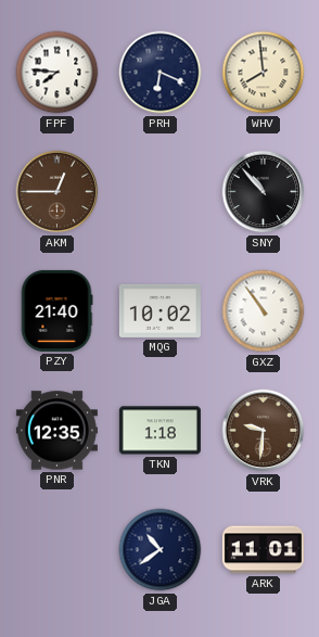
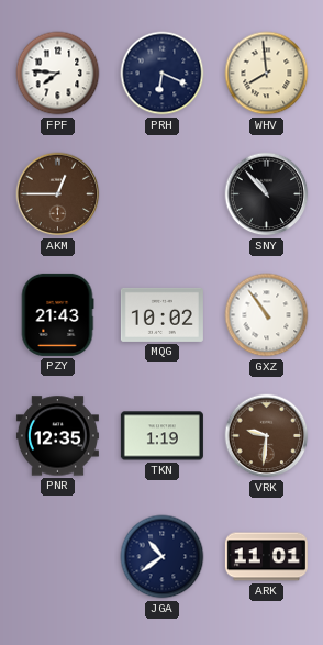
PZY: 21:40 -> 21:43
TKN: 1:18 -> 1:19
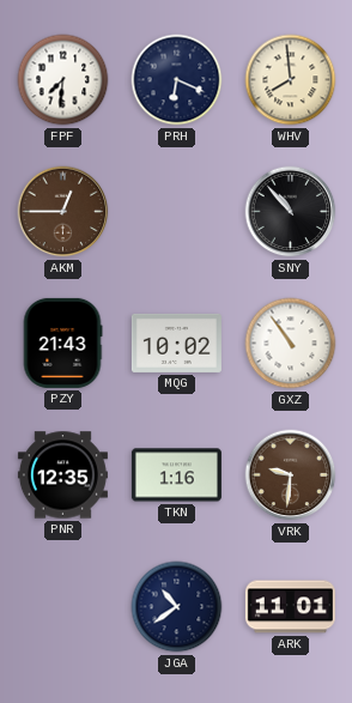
FPF: 7:46 -> 7:31
TKN: 1:19 -> 1:16
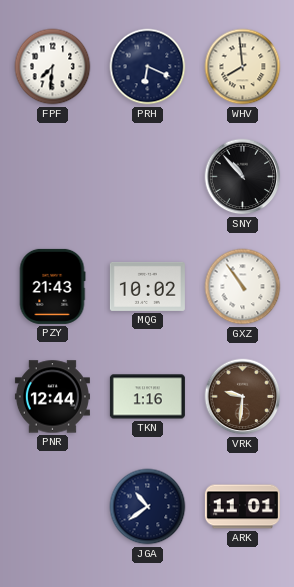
AKM: 12:45 -> none
PNR: 12:35 -> 12:44
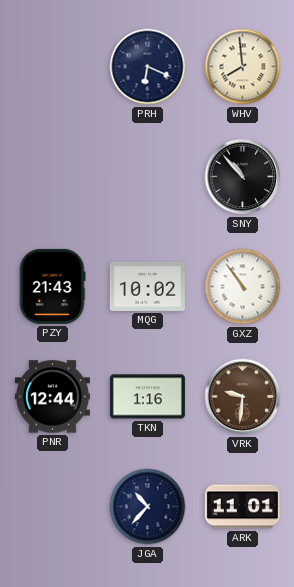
FPF: 7:31 -> none
JGA: 10:39 -> 10:37
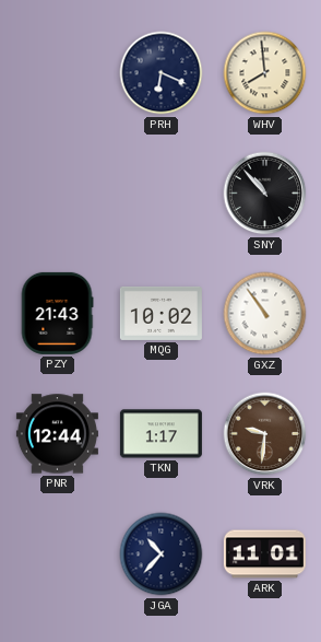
TKN: 1:16 -> 1:17
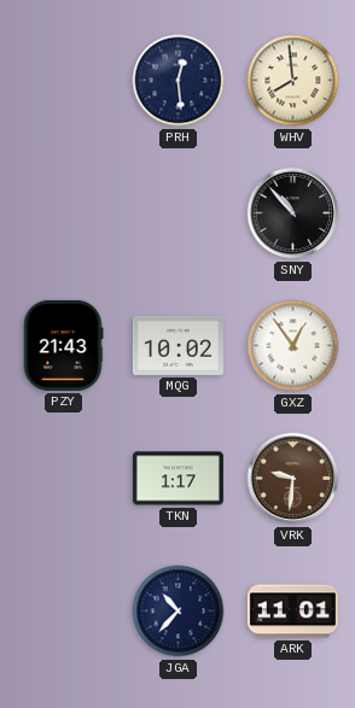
PRH: 6:19 -> 12:29
GXZ: 10:54 -> 12:54
PNR: 12:44 -> none
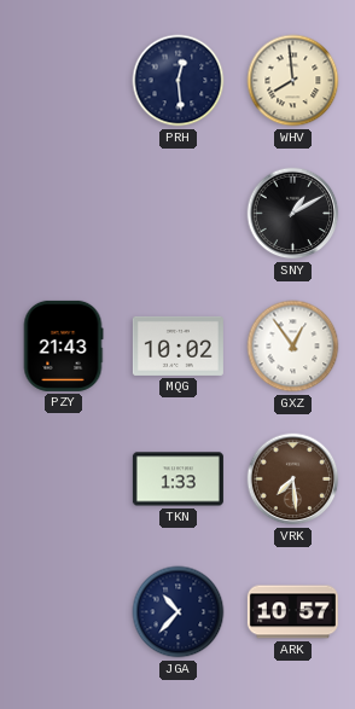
SNY: 10:53 -> 1:10
TKN: 1:17 -> 1:33
VRK: 9:31 -> 7:29
ARK: 11:01 -> 10:57
